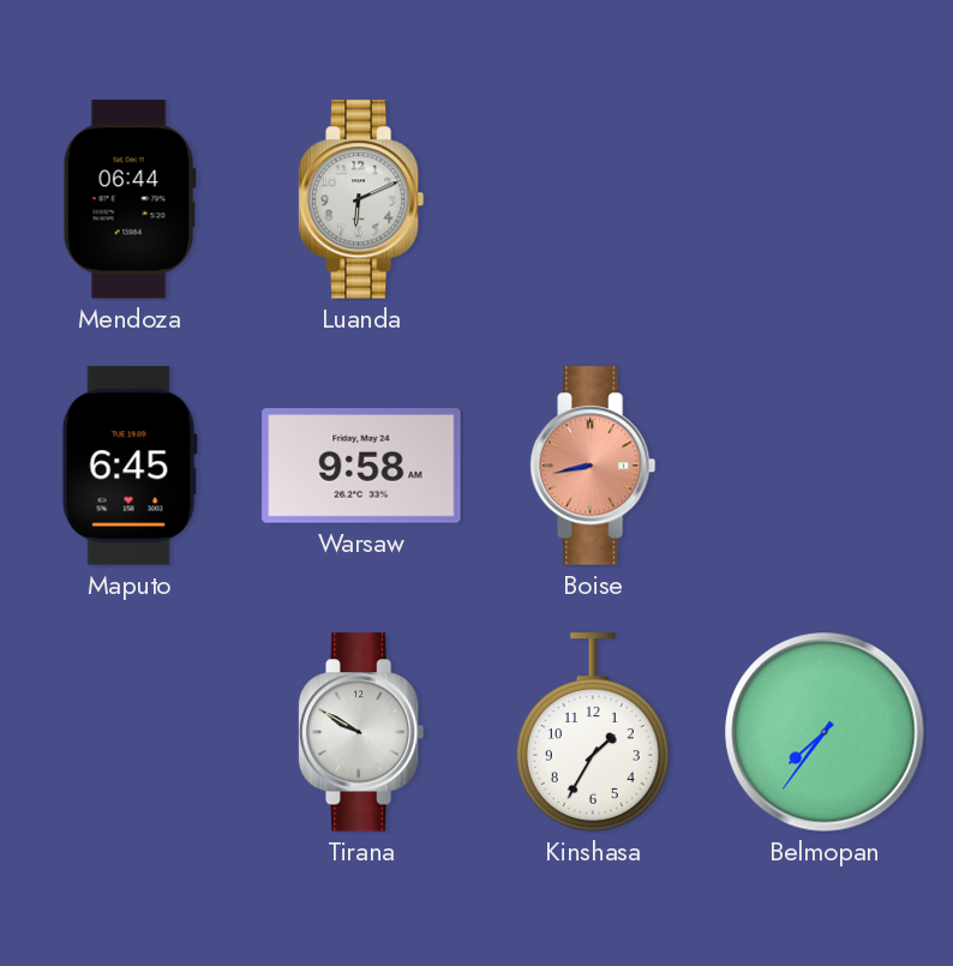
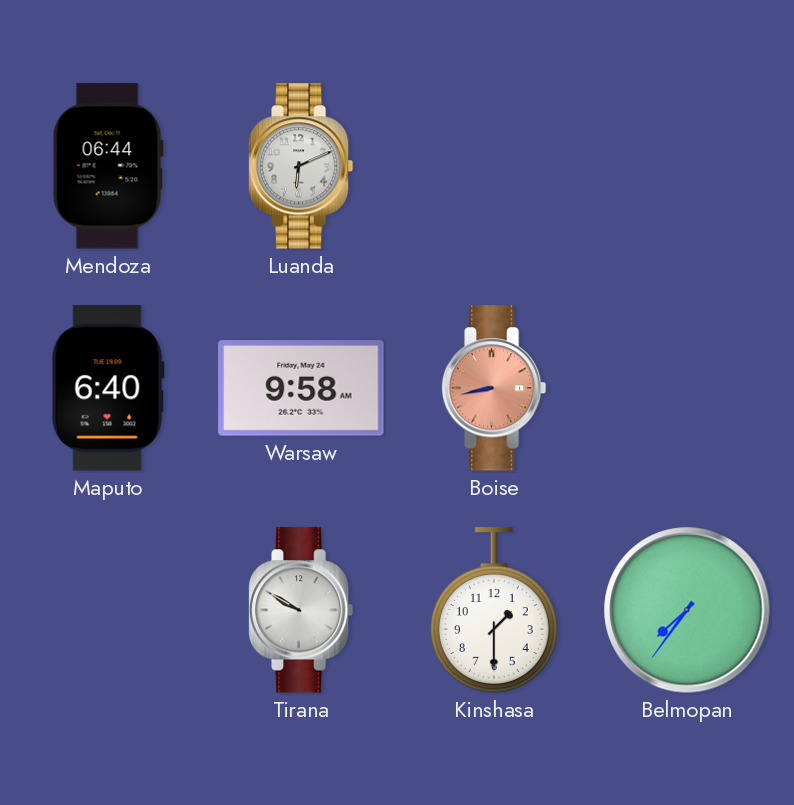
Maputo: 6:45 -> 6:40
Kinshasa: 1:35 -> 1:30
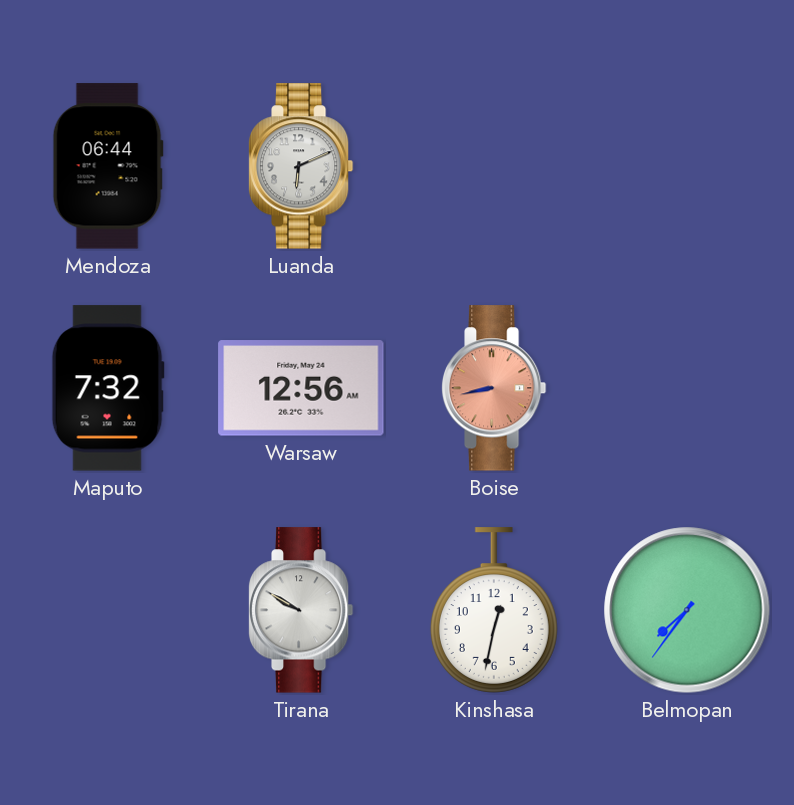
Maputo: 6:40 -> 7:32
Warsaw: 9:58 -> 12:56
Kinshasa: 1:30 -> 12:32
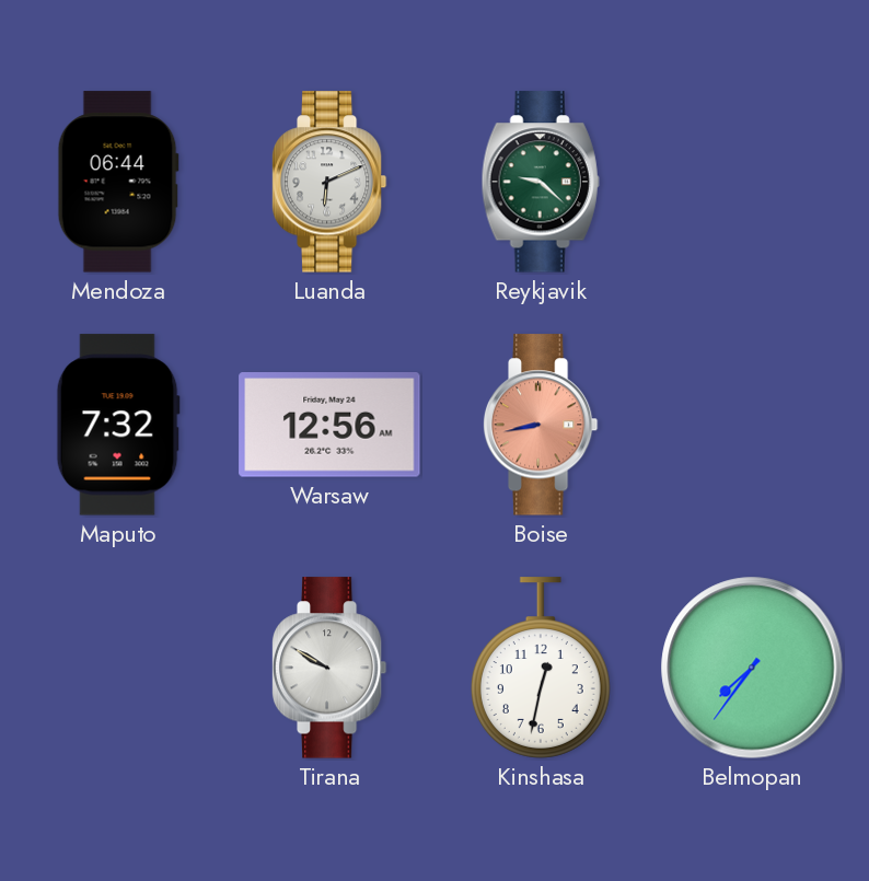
Reykjavik: none -> 9:22
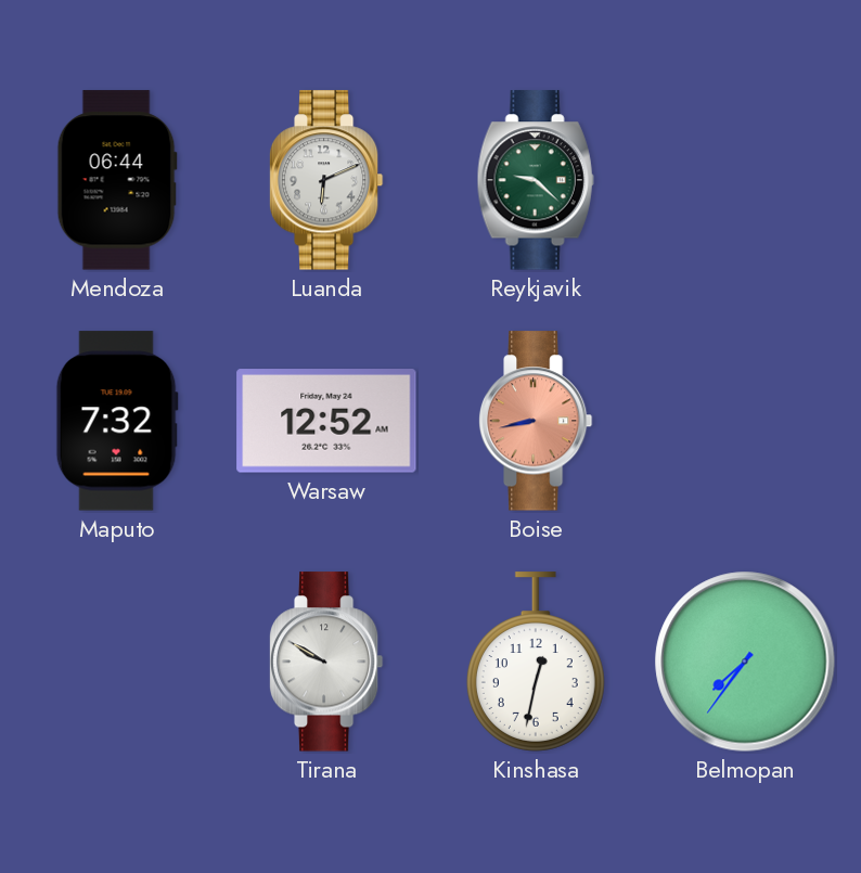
Warsaw: 12:56 -> 12:52
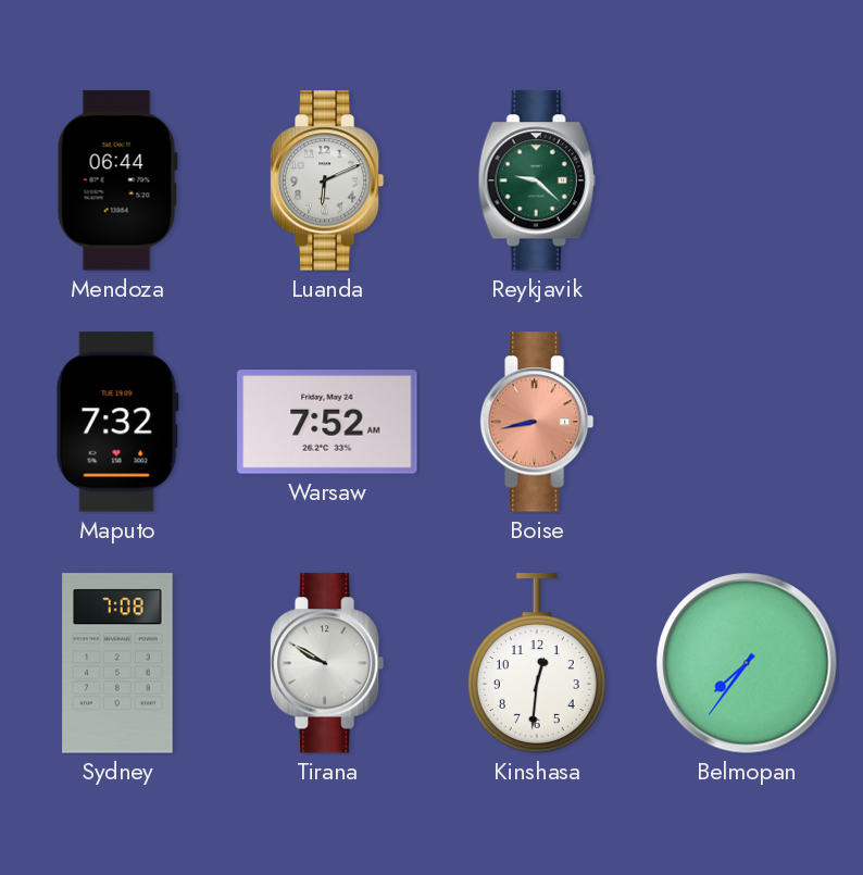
Warsaw: 12:52 -> 7:52
Sydney: none -> 7:08
Kinshasa: 12:32 -> 12:31
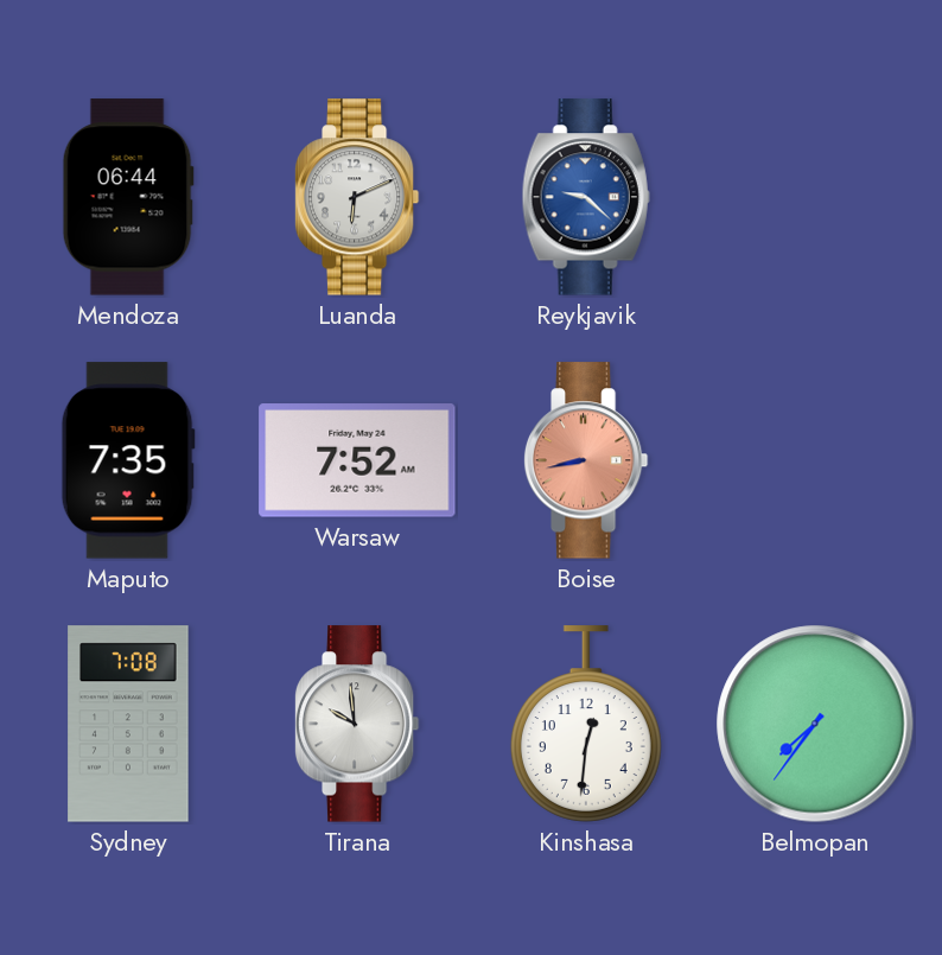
Reykjavik dial: green -> blue
Maputo: 7:32 -> 7:35
Tirana: 9:50 -> 9:59
